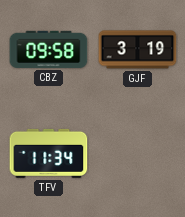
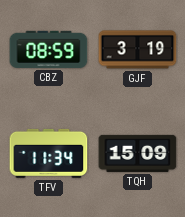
CBZ: 09:58 -> 08:59
TQH: none -> 15:09
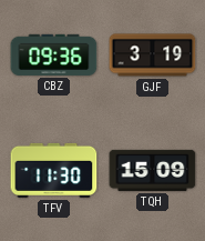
CBZ: 08:59 -> 09:36
TFV: 11:34 -> 11:30
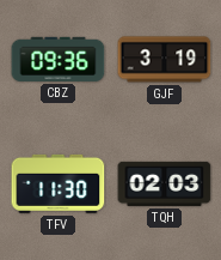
TQH: 15:09 -> 02:03
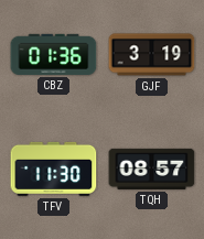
CBZ: 09:36 -> 01:36
TQH: 02:03 -> 08:57
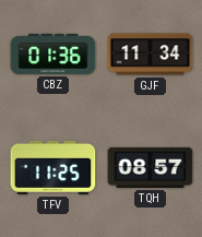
GJF: 3:19 -> 11:34
TFV: 11:30 -> 11:25
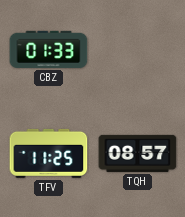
CBZ: 01:36 -> 01:33
GJF: 11:34 -> none
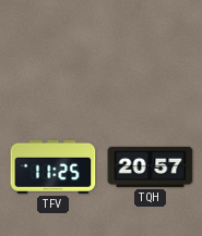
CBZ: 01:33 -> none
TQH: 08:57 -> 20:57
